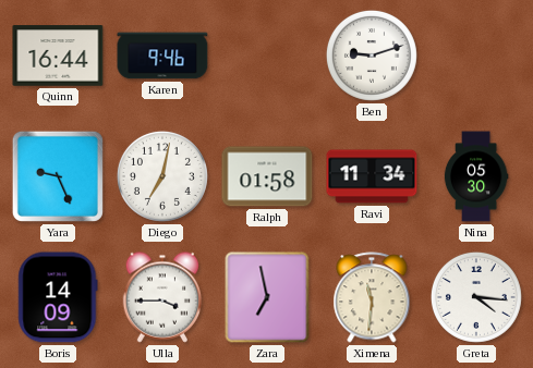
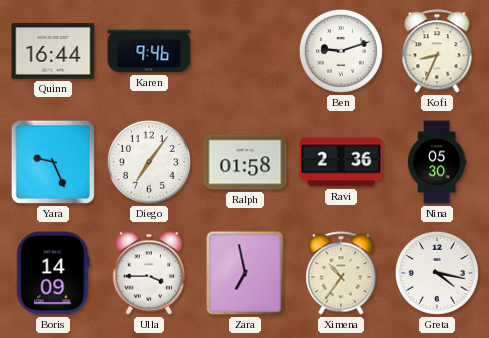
Kofi: none -> 8:34
Diego: 7:02 -> 7:06
Ravi: 11:34 -> 2:36
Ximena: 11:31 -> 10:36
Greta: 4:16 -> 4:17
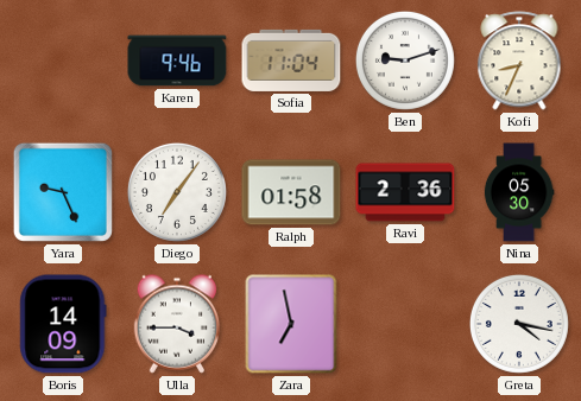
Quinn: 16:44 -> none
Sofia: none -> 11:04
Ximena: 10:36 -> none
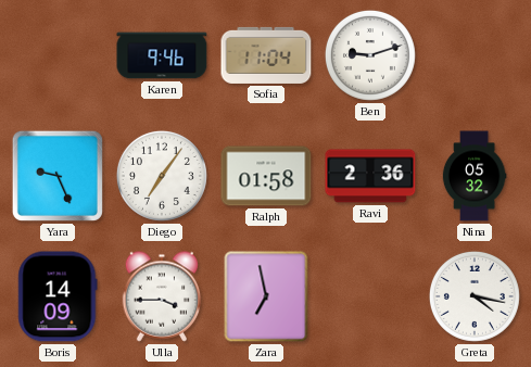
Kofi: 8:34 -> none
Nina: 05:30 -> 05:32
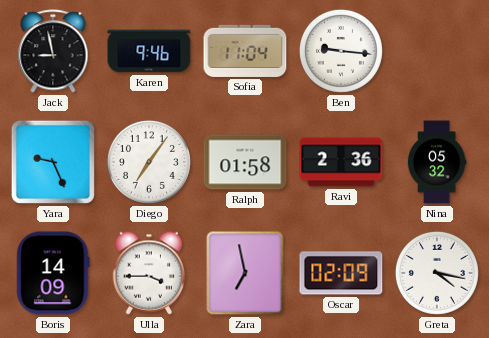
Jack: none -> 8:58
Ben: 9:12 -> 9:16
Oscar: none -> 02:09
